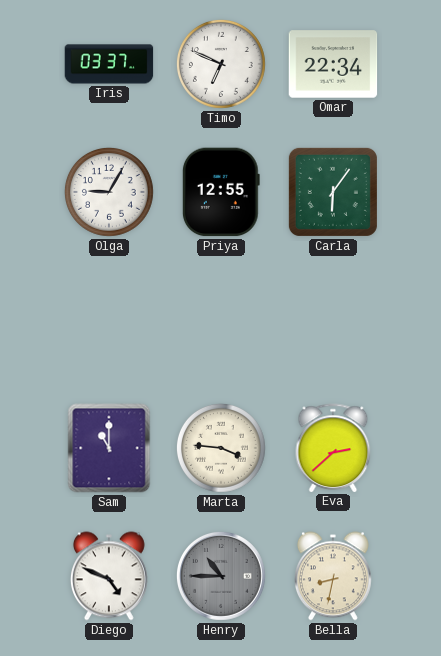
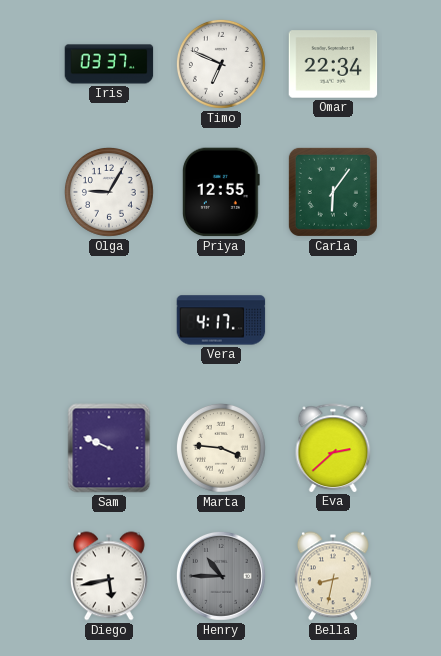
Vera: none -> 4:17
Sam: 11:00 -> 9:49
Diego: 4:49 -> 5:43
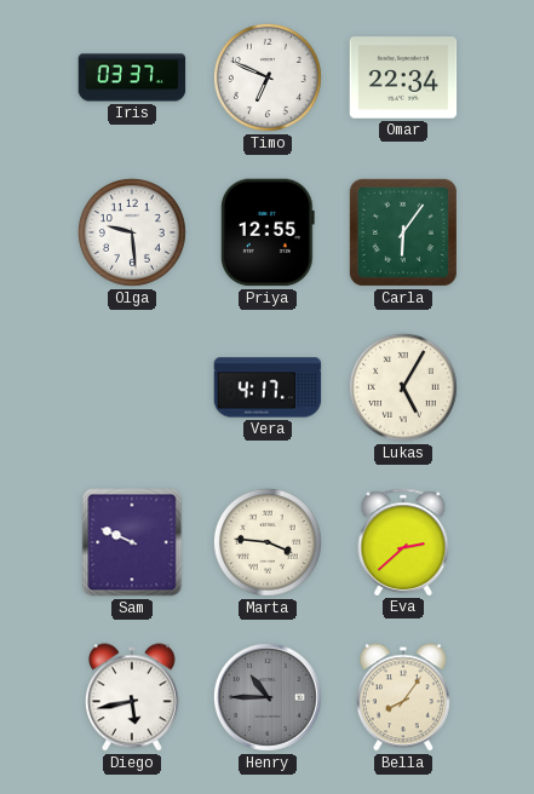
Olga: 9:05 -> 9:29
Lukas: none -> 5:05
Bella: 8:32 -> 8:06
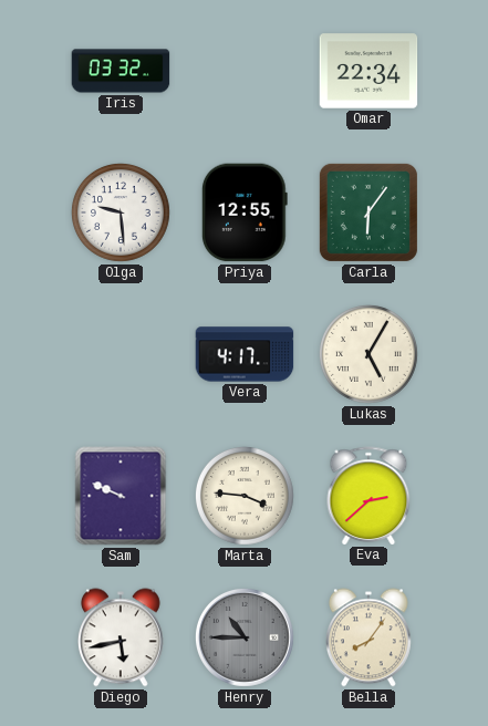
Iris: 03:37 -> 03:32
Timo: 6:49 -> none
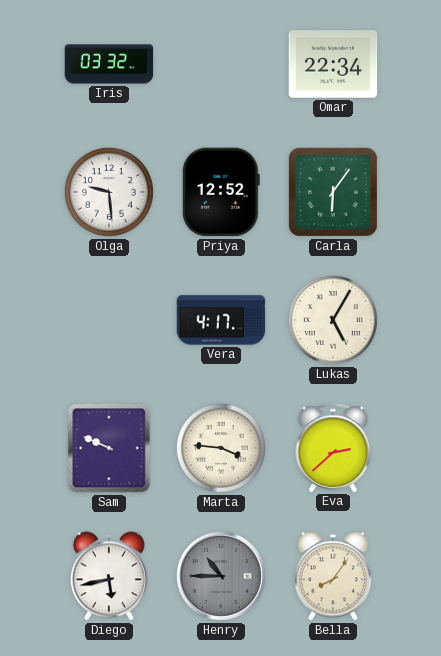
Priya: 12:55 -> 12:52
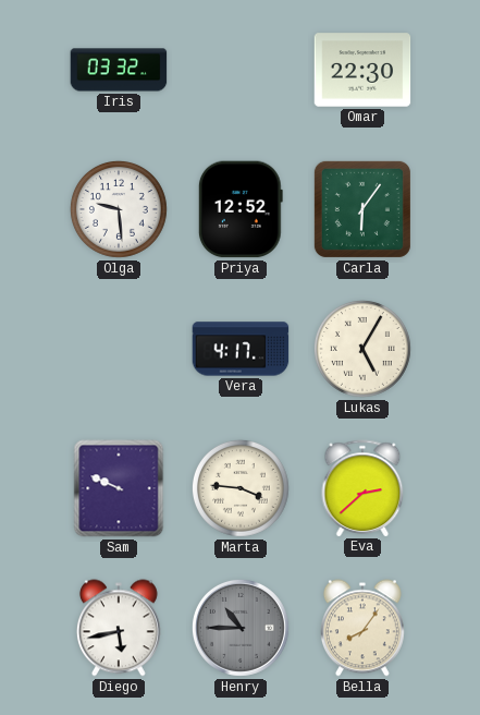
Omar: 22:34 -> 22:30
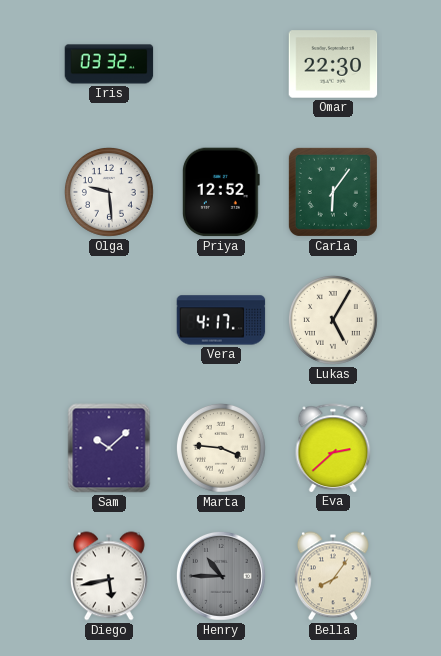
Sam: 9:49 -> 10:08
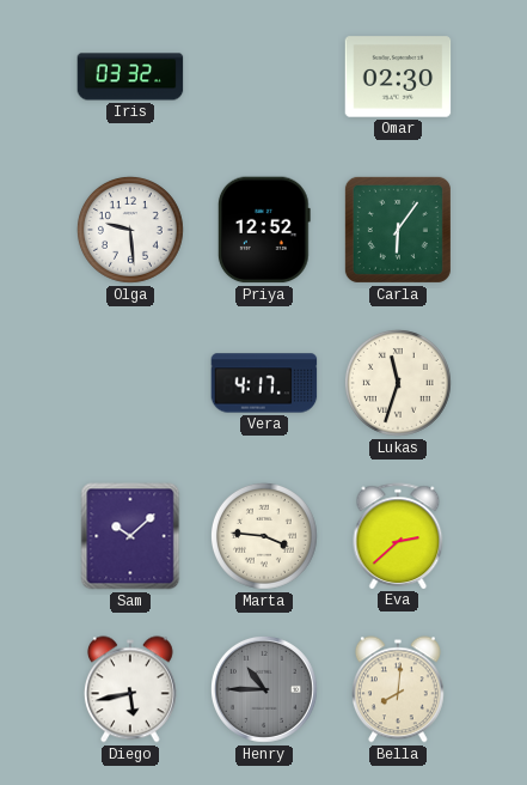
Omar: 22:30 -> 02:30
Lukas: 5:05 -> 11:33
Bella: 8:06 -> 8:01
